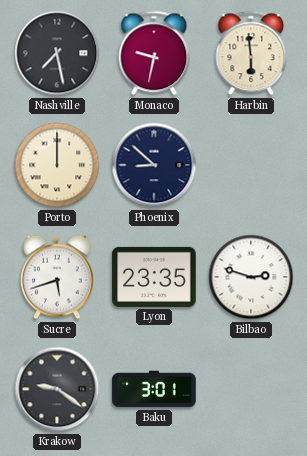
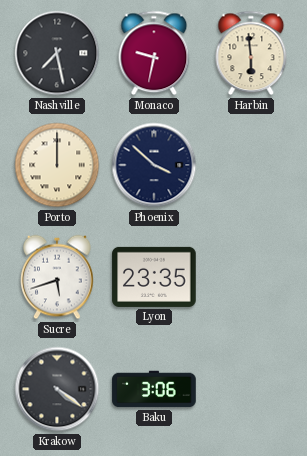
Phoenix: 8:52 -> 3:52
Bilbao: 2:48 -> none
Krakow: 9:21 -> 4:21
Baku: 3:01 -> 3:06
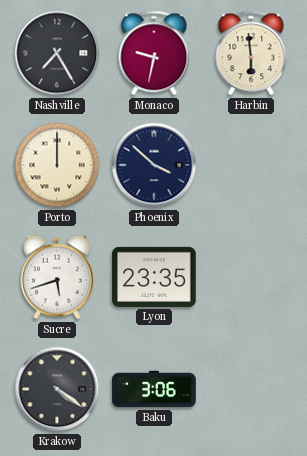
Nashville: 7:28 -> 7:25
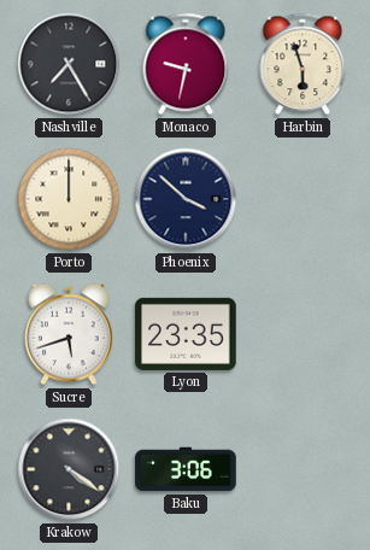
Harbin: 5:59 -> 5:57
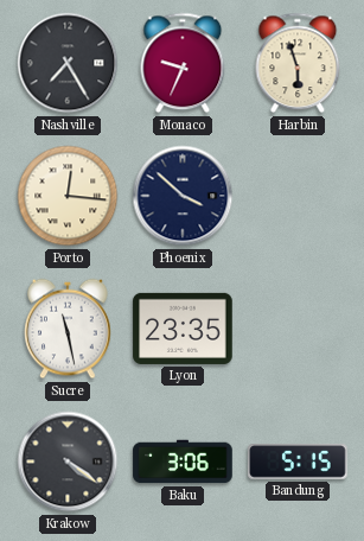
Monaco: 9:32 -> 9:34
Porto: 12:00 -> 12:16
Sucre: 5:42 -> 11:28
Bandung: none -> 5:15
